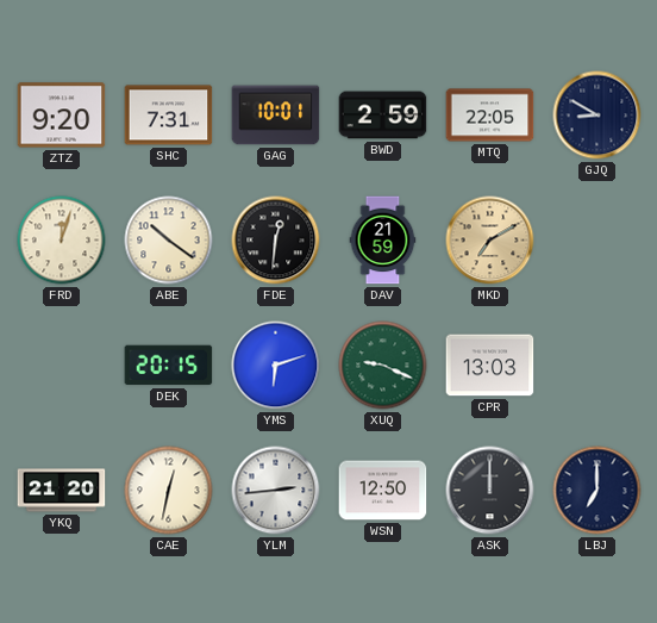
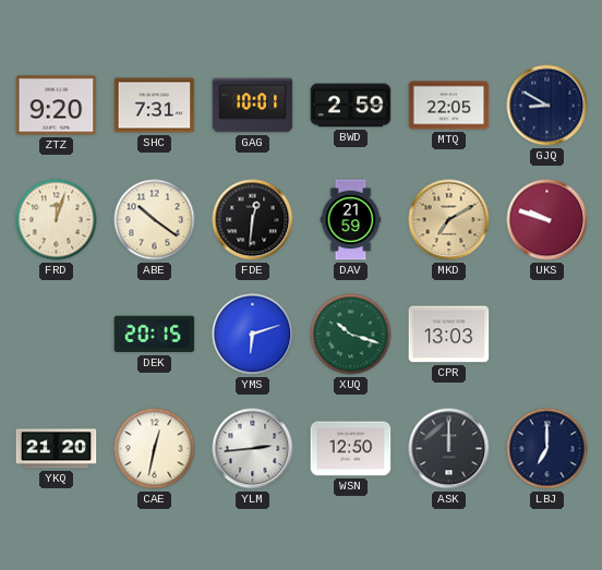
UKS: none -> 9:48
XUQ: 9:19 -> 10:18
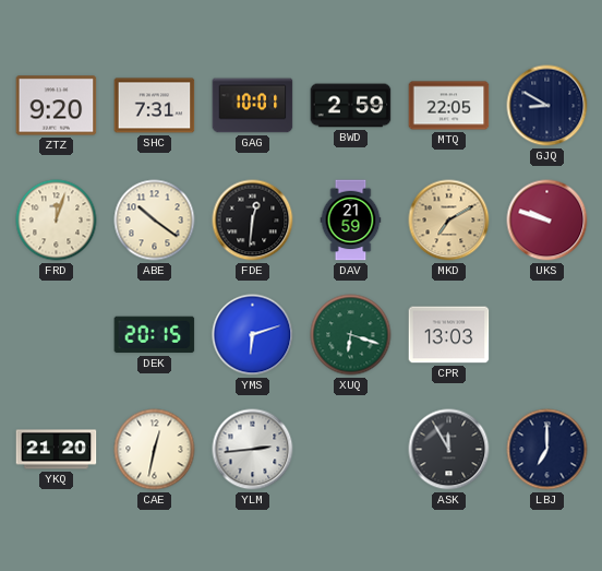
XUQ: 10:18 -> 6:18
WSN: 12:50 -> none
ASK: 12:00 -> 11:55
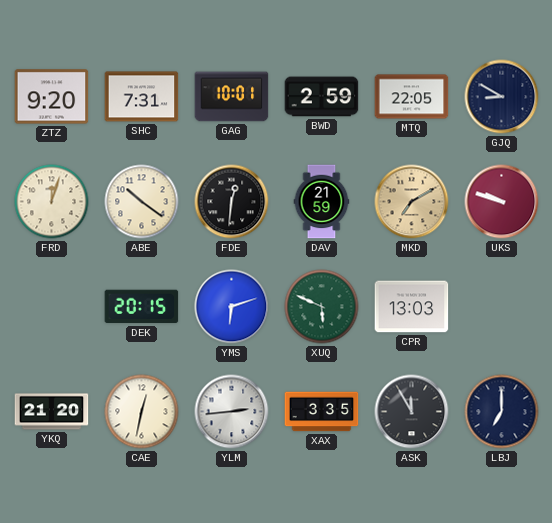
XUQ: 6:18 -> 5:49
XAX: none -> 3:35
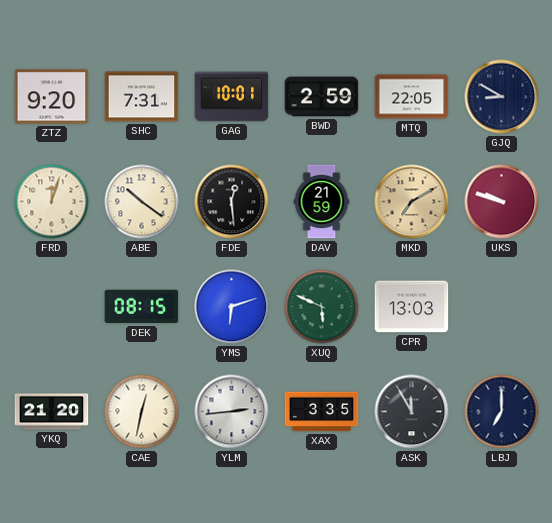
FDE: 12:31 -> 12:29
DEK: 20:15 -> 08:15
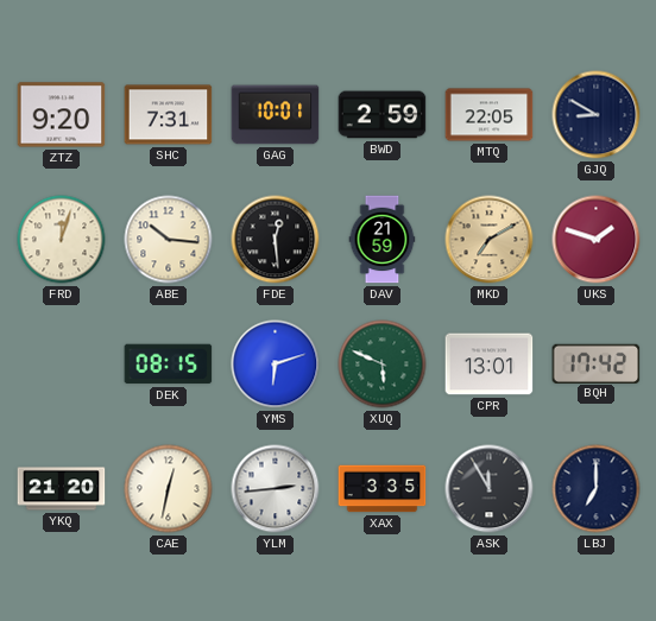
ABE: 10:21 -> 10:16
UKS: 9:48 -> 1:48
CPR: 13:03 -> 13:01
BQH: none -> 17:42
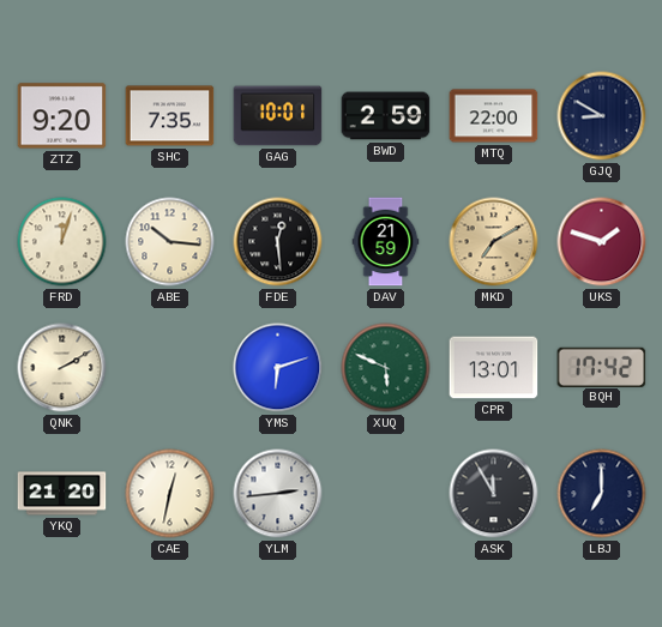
SHC: 7:31 -> 7:35
MTQ: 22:05 -> 22:00
QNK: none -> 2:10
DEK: 08:15 -> none
XAX: 3:35 -> none
